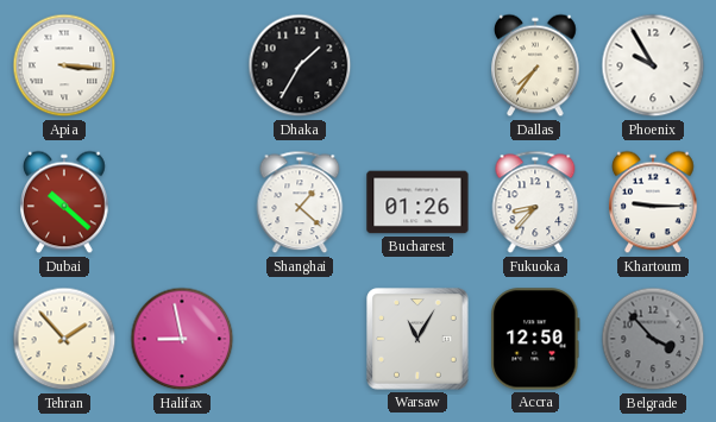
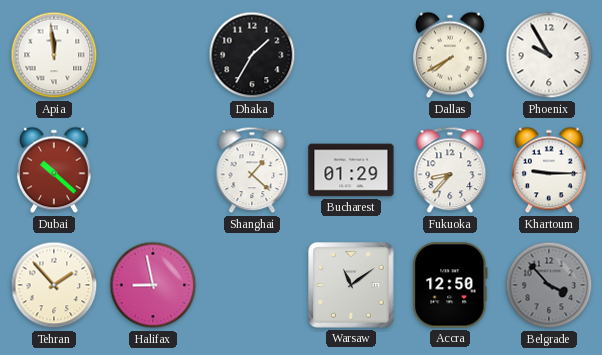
Apia: 3:16 -> 11:59
Dallas: 7:36 -> 7:40
Bucharest: 01:26 -> 01:29
Warsaw: 11:05 -> 11:09
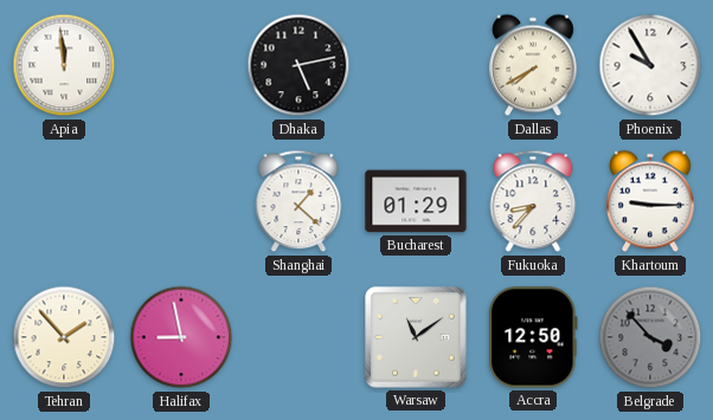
Dhaka: 1:35 -> 5:13
Dubai: 10:22 -> none
